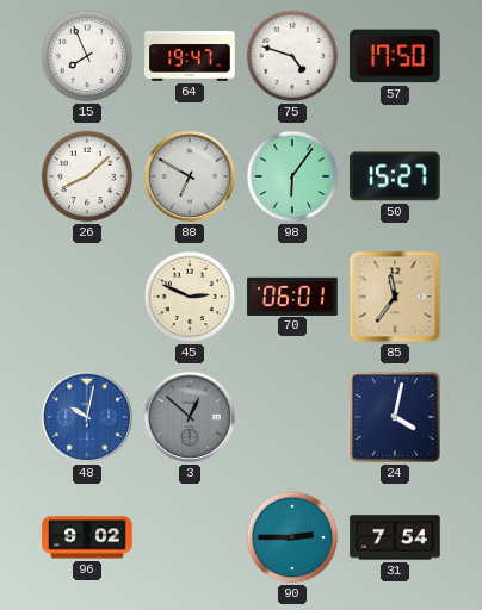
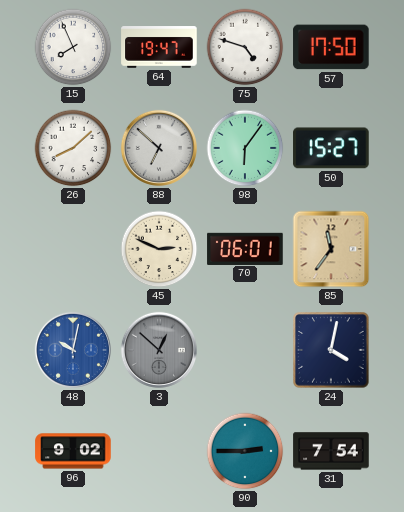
88: 6:50 -> 6:52
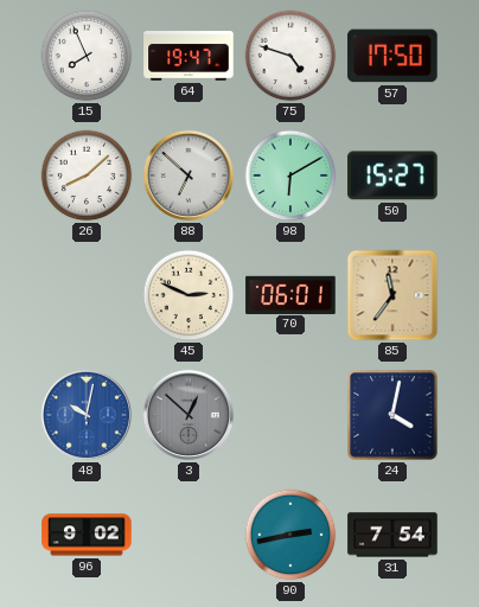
98: 6:06 -> 6:10
90: 2:45 -> 2:43
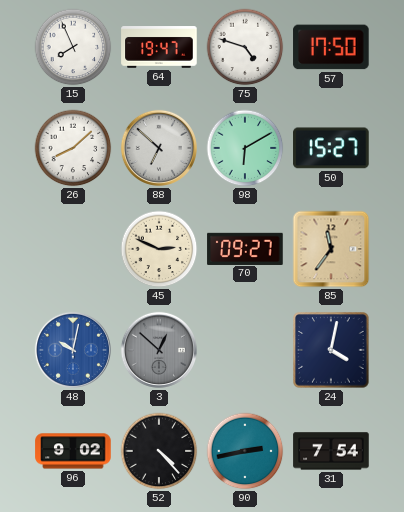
70: 06:01 -> 09:27
52: none -> 4:23
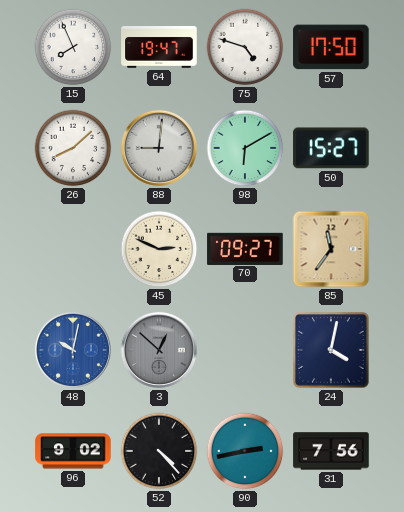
88: 6:52 -> 9:01
31: 7:54 -> 7:56
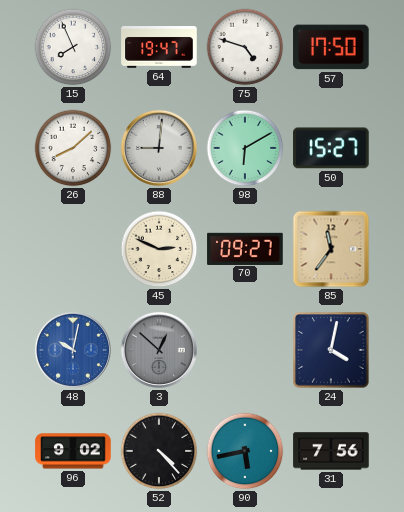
90: 2:43 -> 5:43
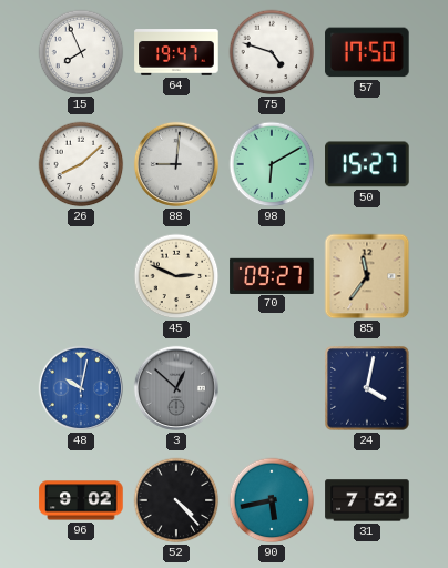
31: 7:56 -> 7:52
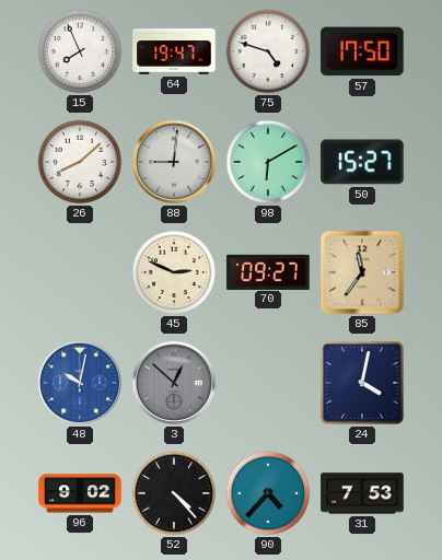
90: 5:43 -> 4:37
31: 7:52 -> 7:53
